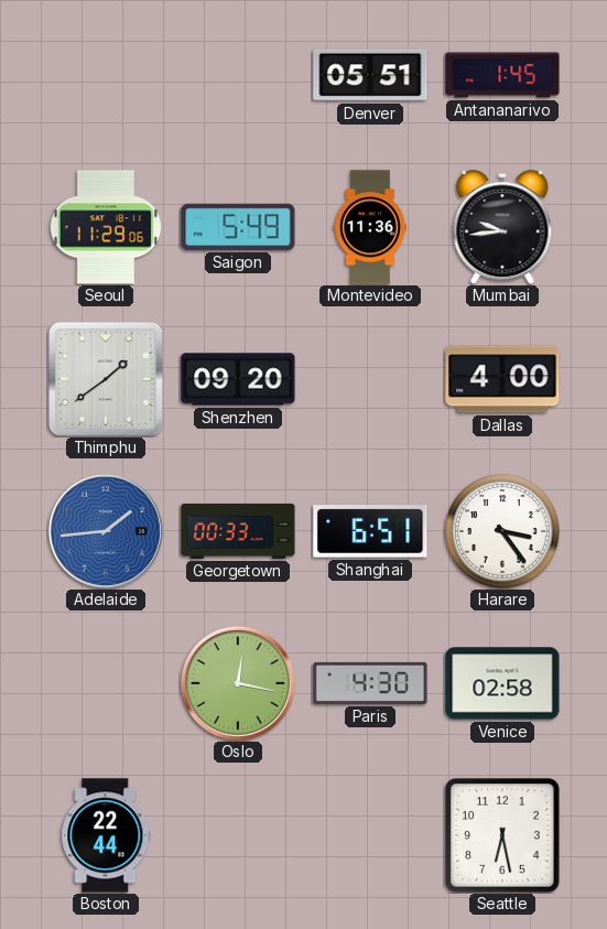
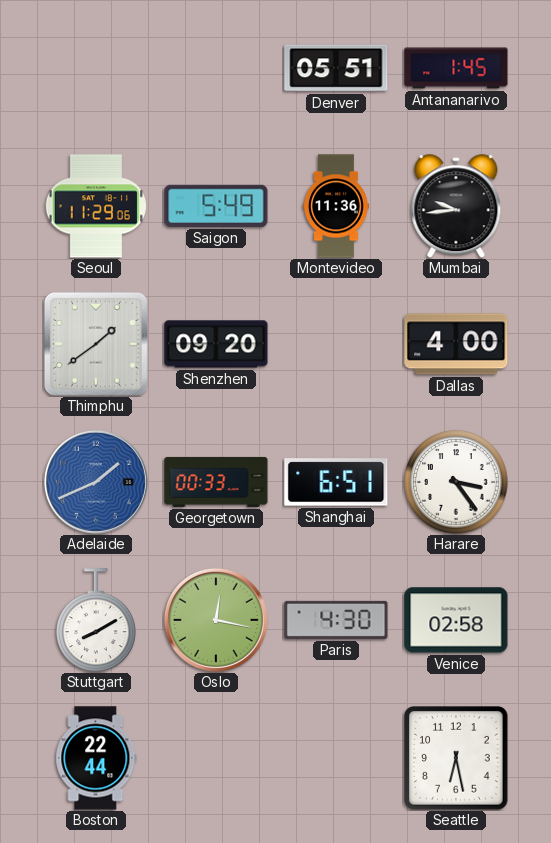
Adelaide: 1:44 -> 1:41
Stuttgart: none -> 8:10
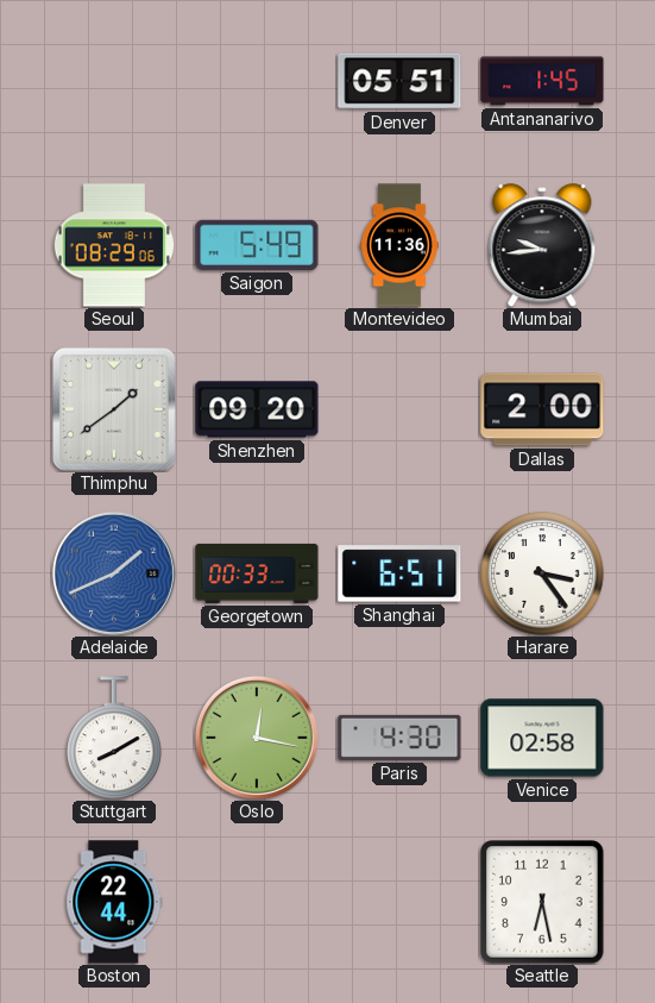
Seoul: 11:29 -> 08:29
Dallas: 4:00 -> 2:00
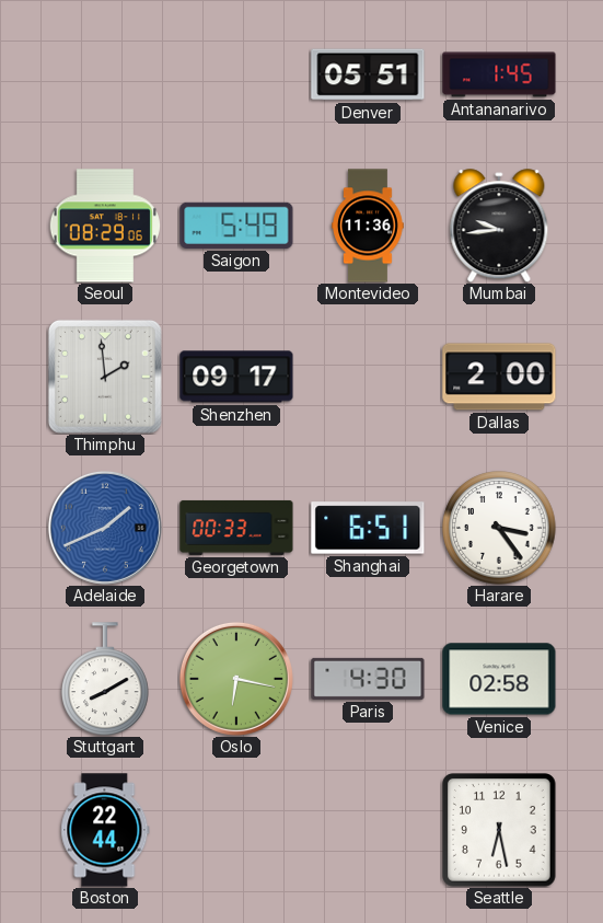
Thimphu: 1:39 -> 1:59
Shenzhen: 09:20 -> 09:17
Oslo: 12:17 -> 6:17
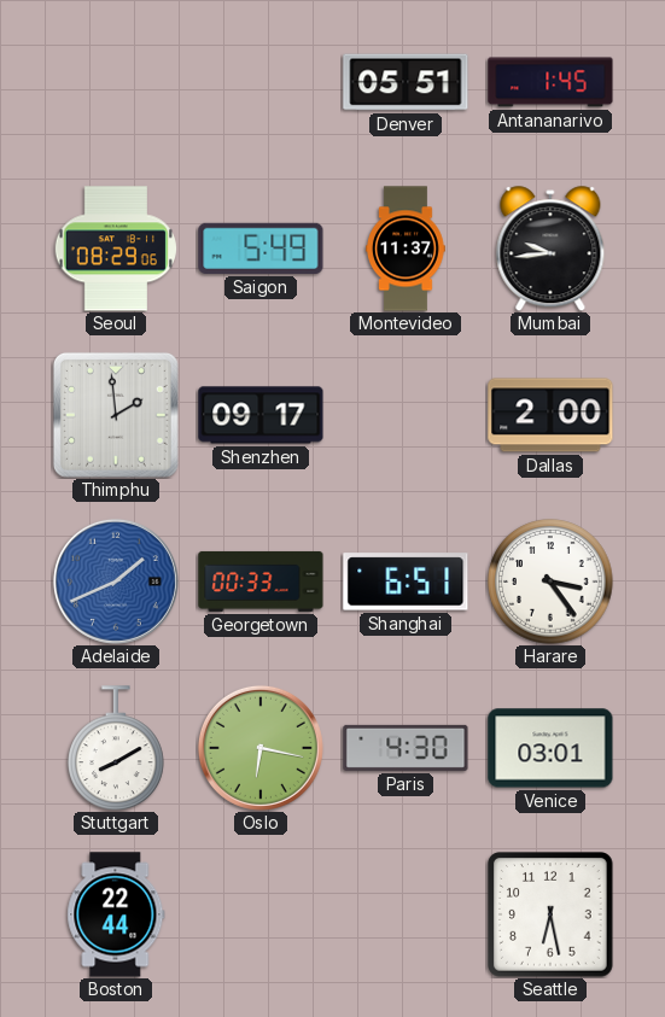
Montevideo: 11:36 -> 11:37
Venice: 02:58 -> 03:01
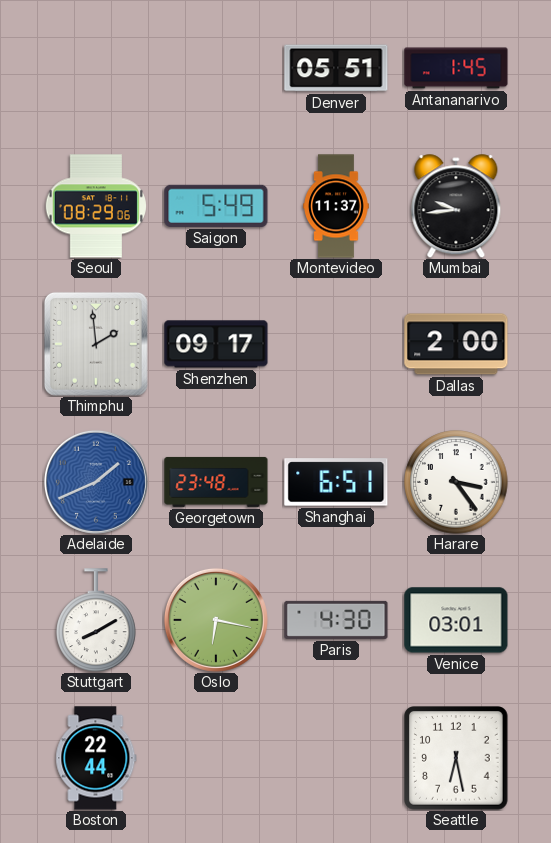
Georgetown: 00:33 -> 23:48
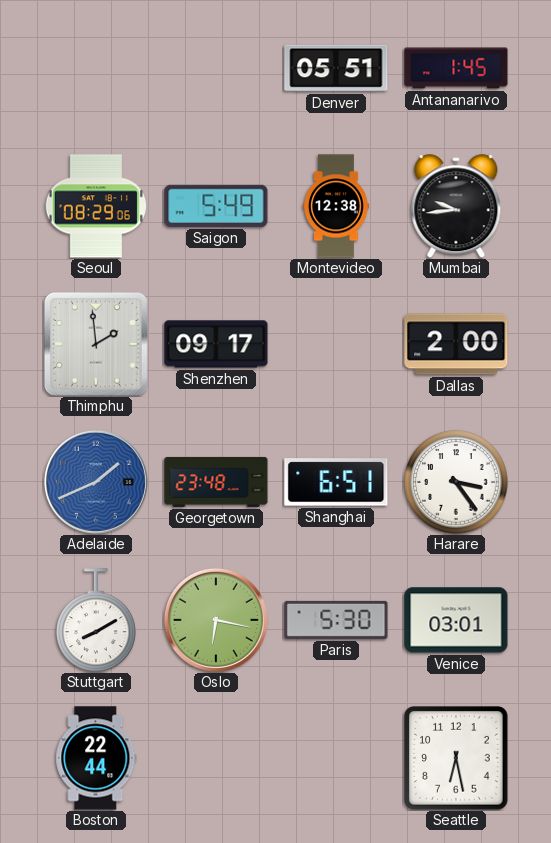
Montevideo: 11:37 -> 12:38
Paris: 4:30 -> 5:30
